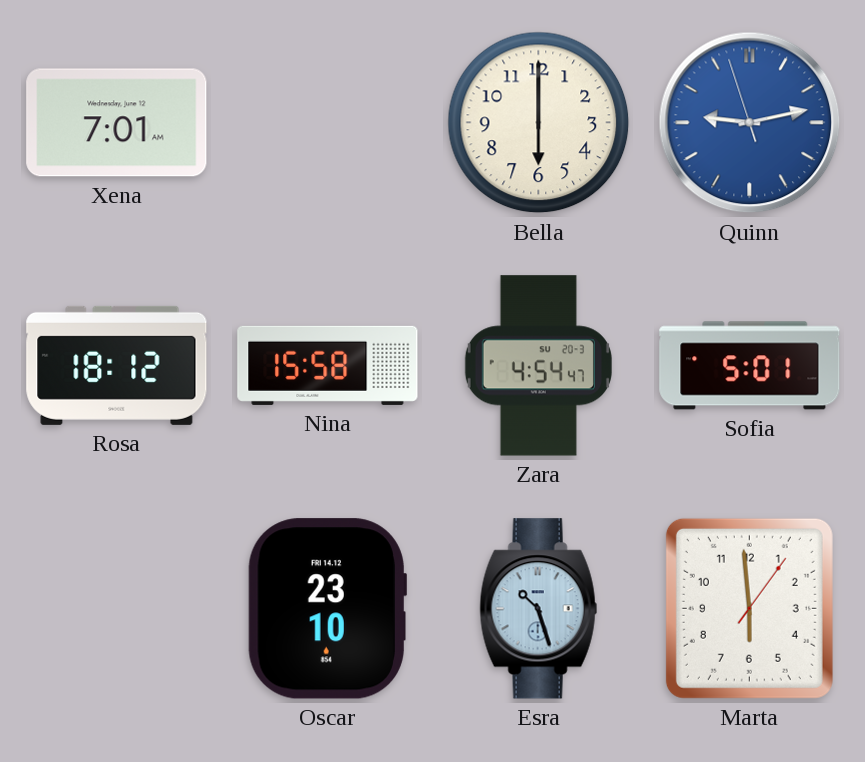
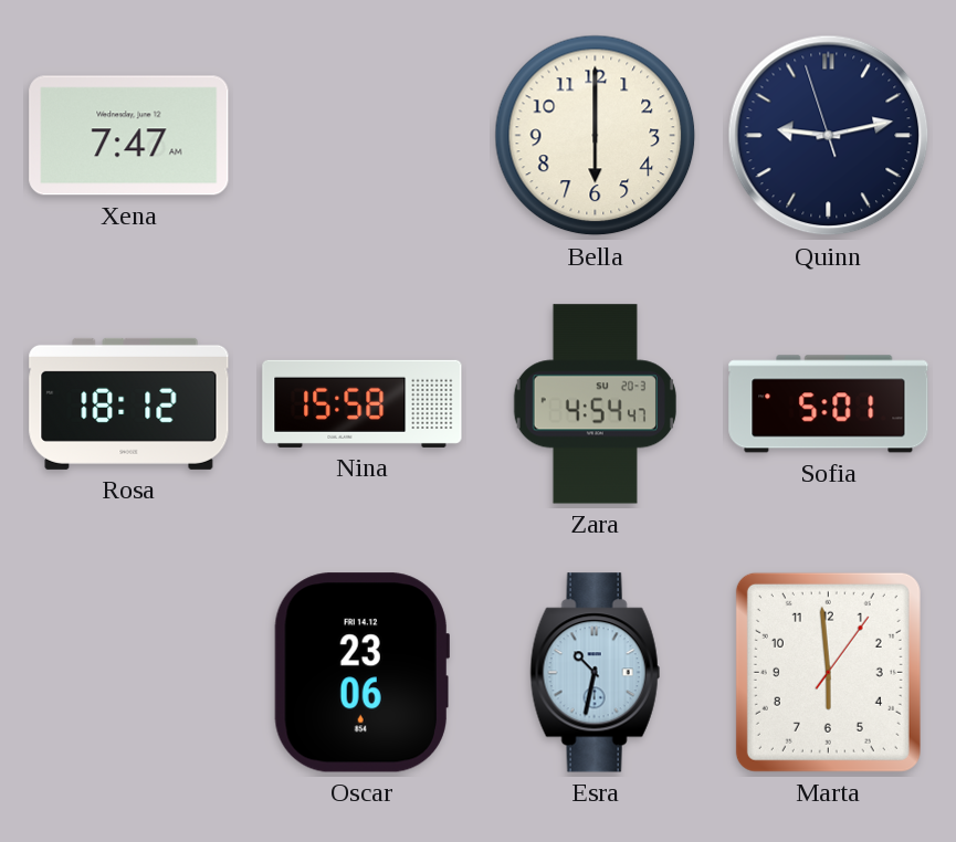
Xena: 7:01 -> 7:47
Quinn dial: blue -> navy
Oscar: 23:10 -> 23:06
Esra: 10:27 -> 10:32
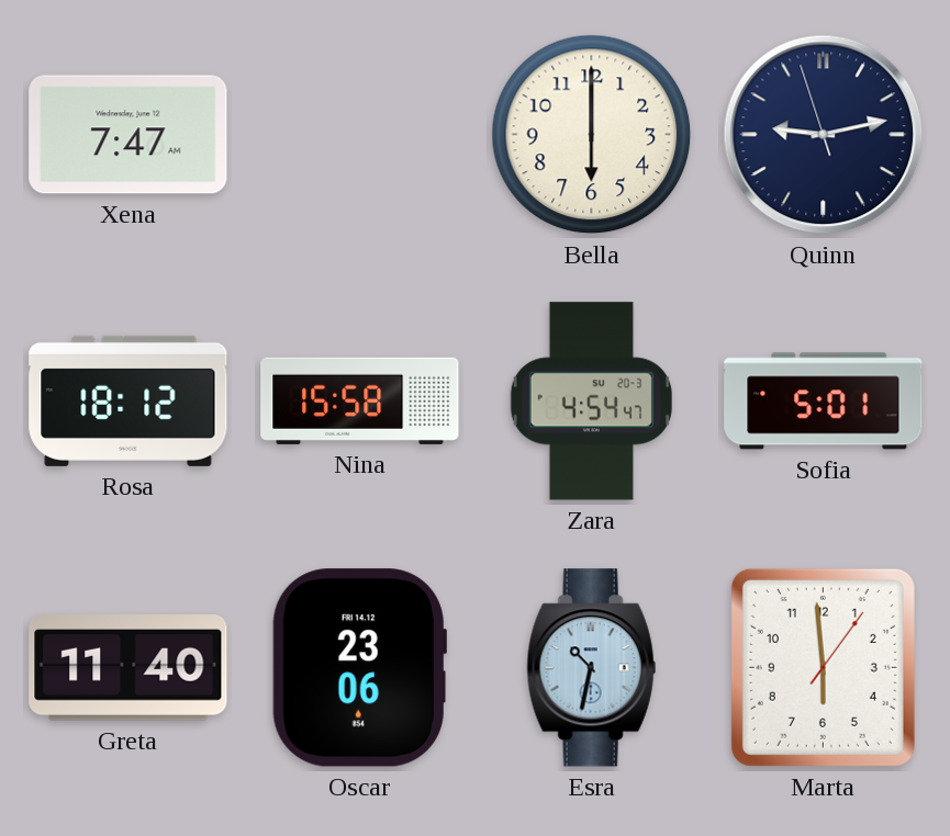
Greta: none -> 11:40
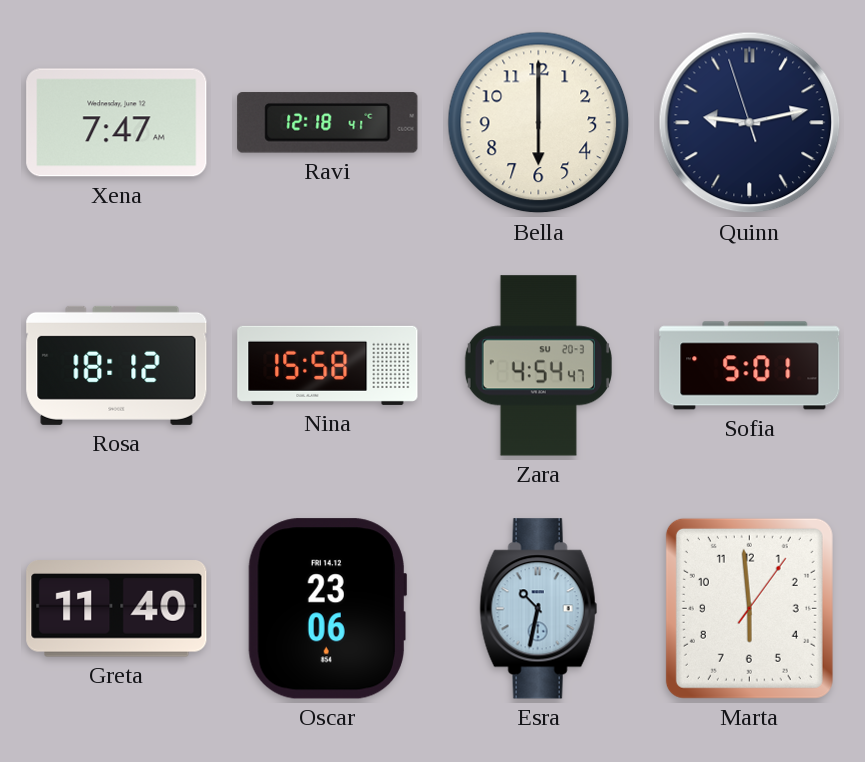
Ravi: none -> 12:18
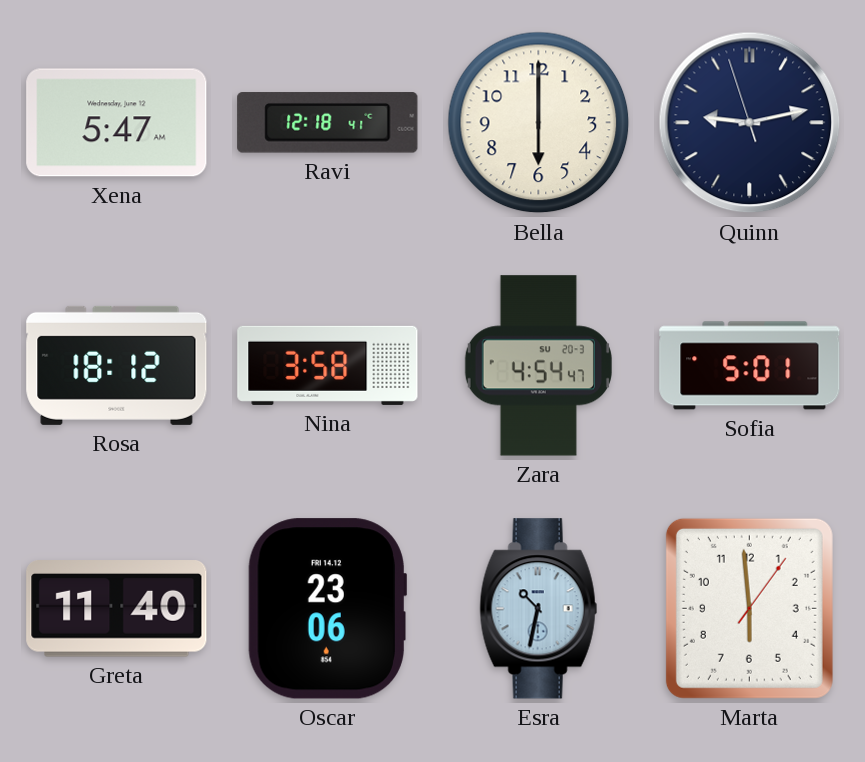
Xena: 7:47 -> 5:47
Nina: 15:58 -> 3:58
